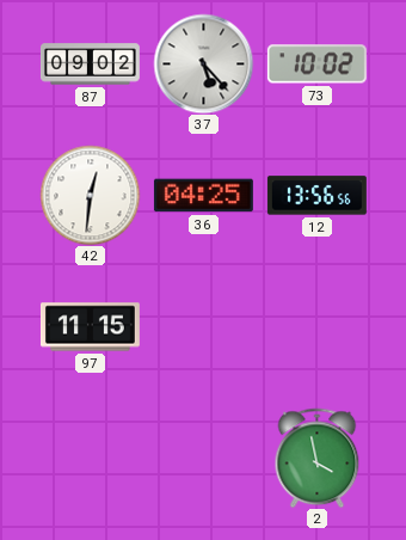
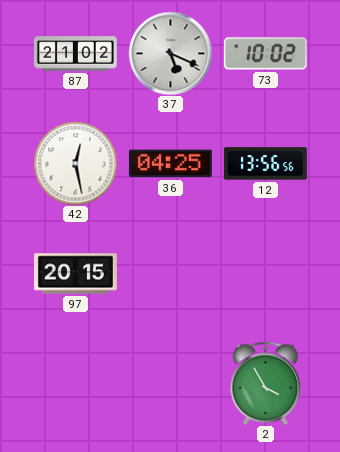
87: 09:02 -> 21:02
37: 5:23 -> 5:19
42: 12:31 -> 12:28
97: 11:15 -> 20:15
2: 3:58 -> 3:55
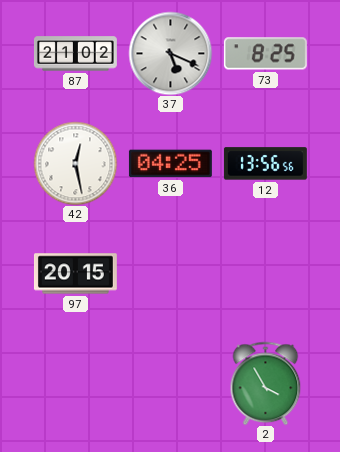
73: 10:02 -> 8:25
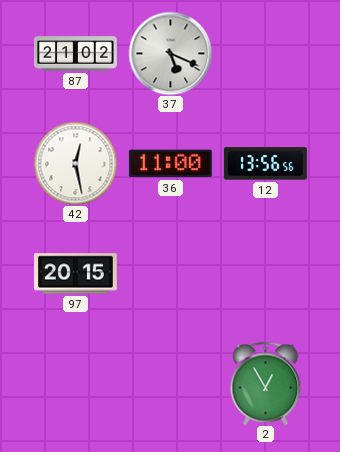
73: 8:25 -> none
36: 04:25 -> 11:00
2: 3:55 -> 12:55
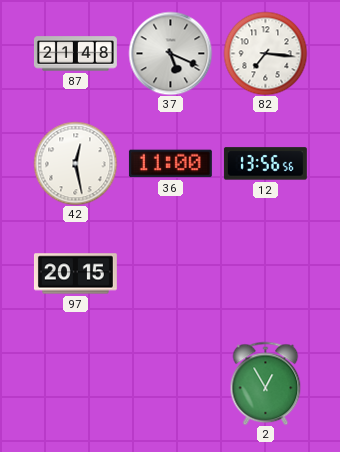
87: 21:02 -> 21:48
82: none -> 7:16
